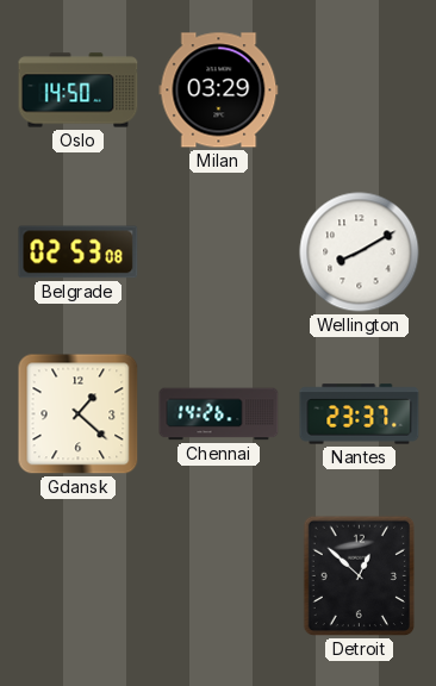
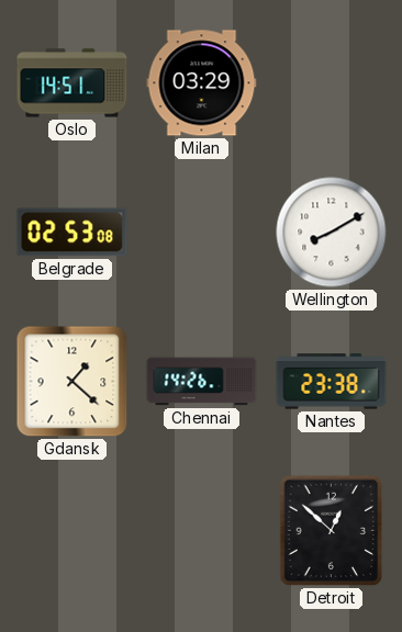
Oslo: 14:50 -> 14:51
Nantes: 23:37 -> 23:38
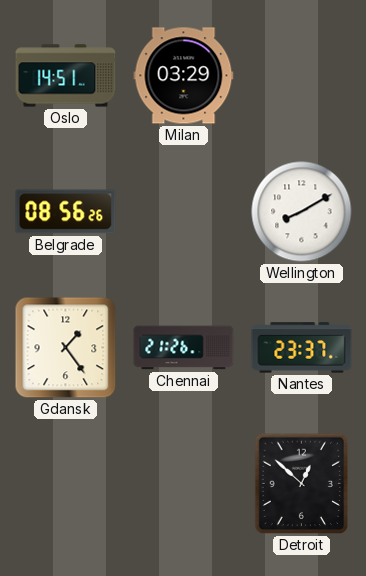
Belgrade: 02:53 -> 08:56
Gdansk: 1:22 -> 1:24
Chennai: 14:26 -> 21:26
Nantes: 23:38 -> 23:37
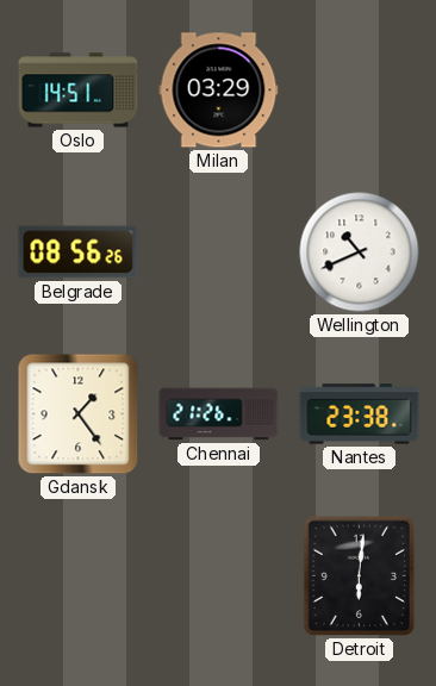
Wellington: 8:10 -> 10:41
Nantes: 23:37 -> 23:38
Detroit: 12:52 -> 6:01
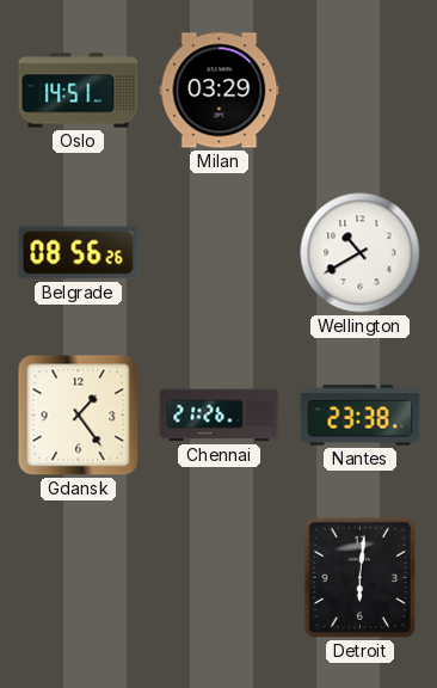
Wellington: 10:41 -> 10:40
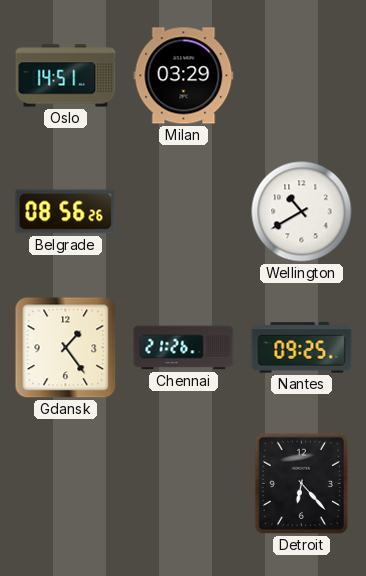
Nantes: 23:38 -> 09:25
Detroit: 6:01 -> 6:23
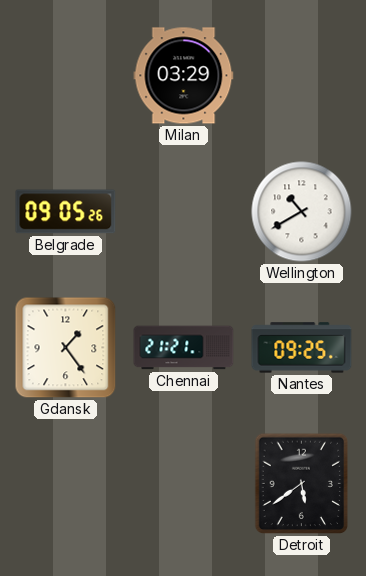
Oslo: 14:51 -> none
Belgrade: 08:56 -> 09:05
Chennai: 21:26 -> 21:21
Detroit: 6:23 -> 5:39
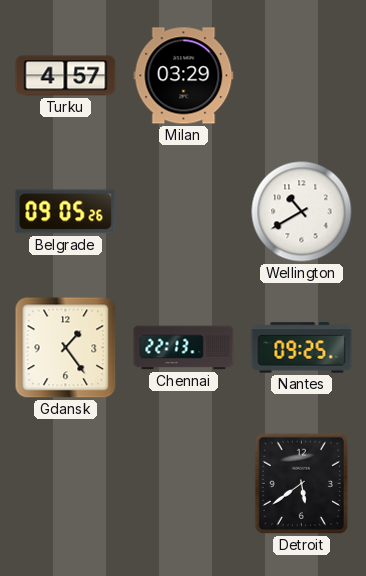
Turku: none -> 4:57
Chennai: 21:21 -> 22:13
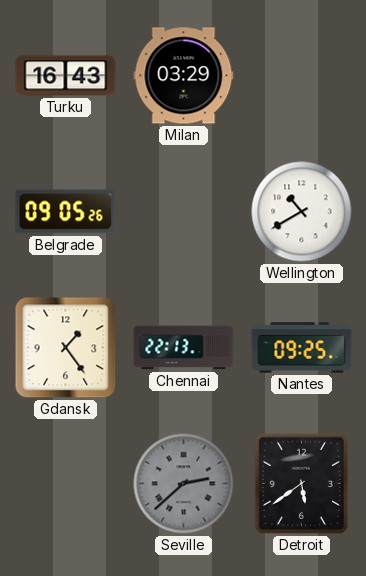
Turku: 4:57 -> 16:43
Seville: none -> 2:38
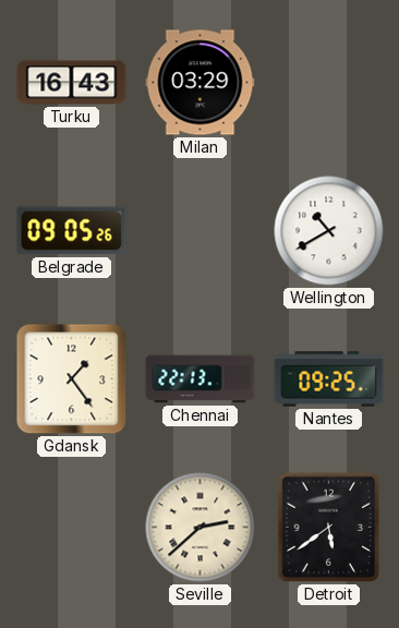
Seville dial: grey -> cream
